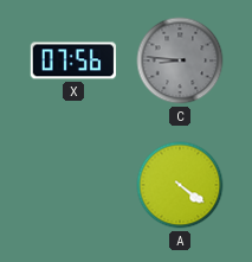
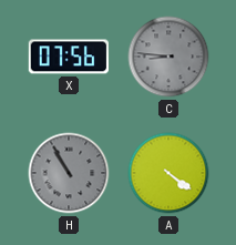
H: none -> 10:55
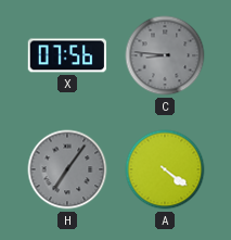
H: 10:55 -> 7:06
